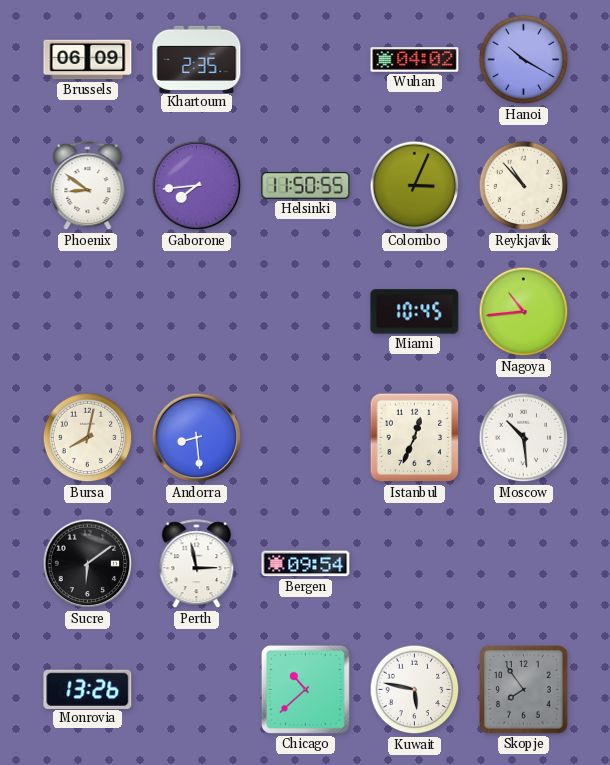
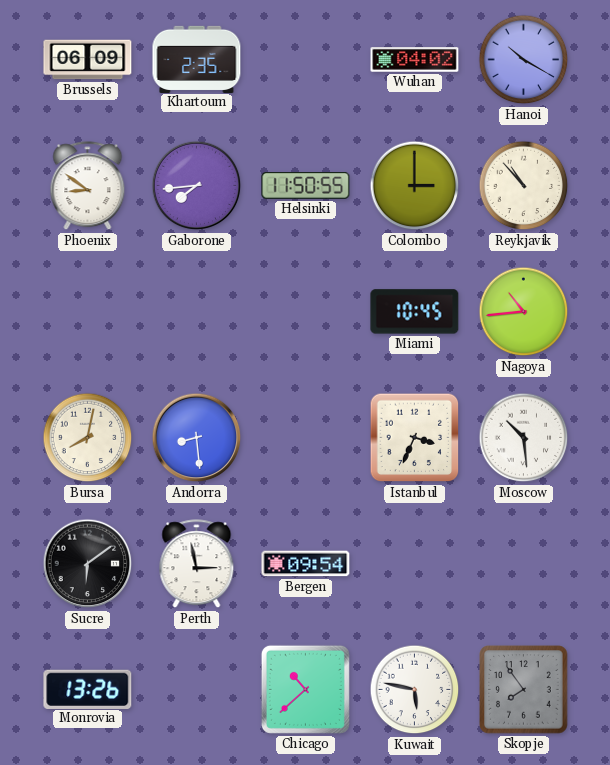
Colombo: 3:04 -> 3:00
Istanbul: 12:34 -> 3:34
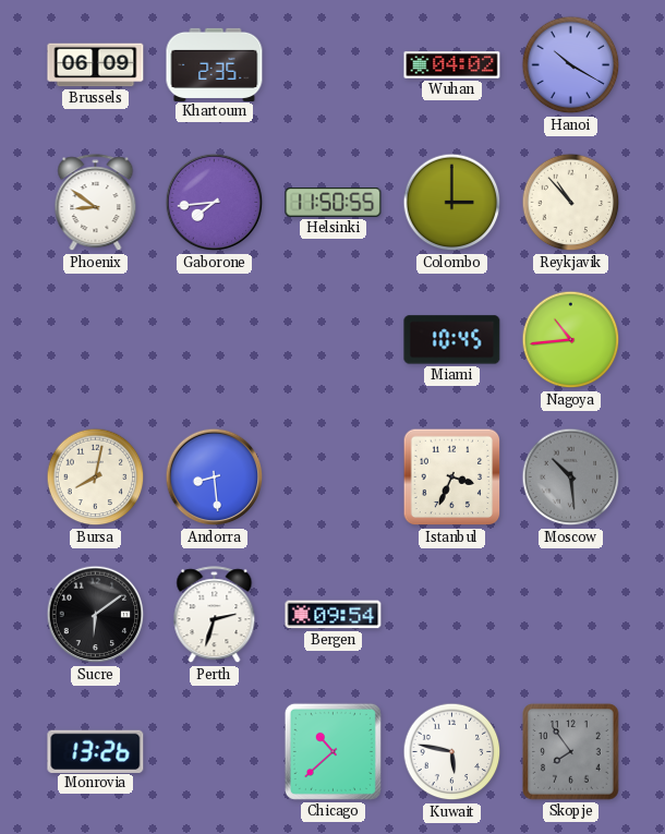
Moscow dial: white -> grey
Perth: 2:58 -> 2:33
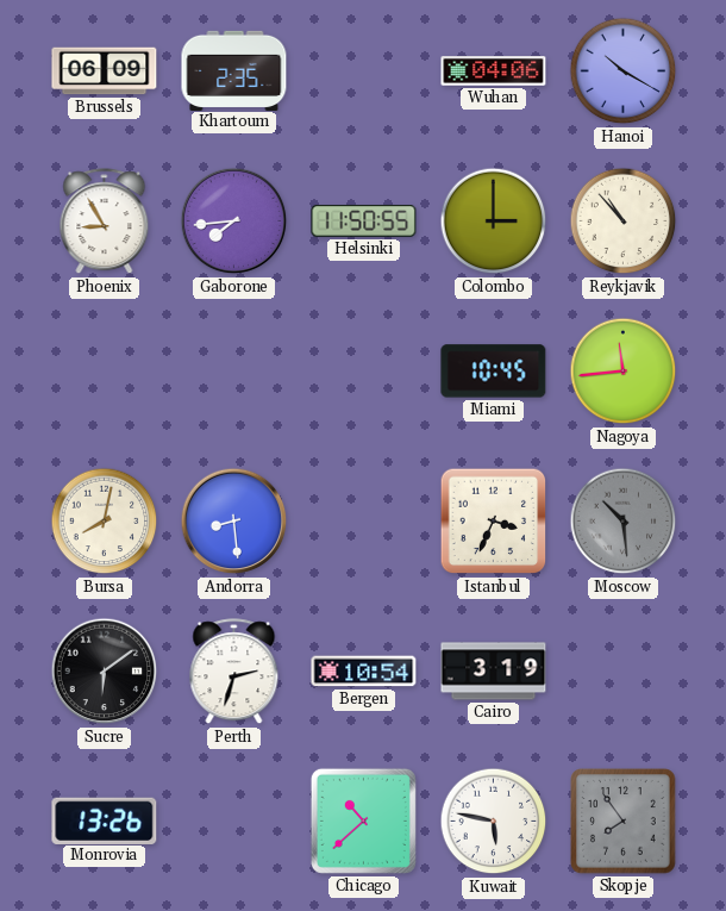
Wuhan: 04:02 -> 04:06
Phoenix: 8:51 -> 8:55
Nagoya: 10:44 -> 11:44
Bergen: 09:54 -> 10:54
Cairo: none -> 3:19
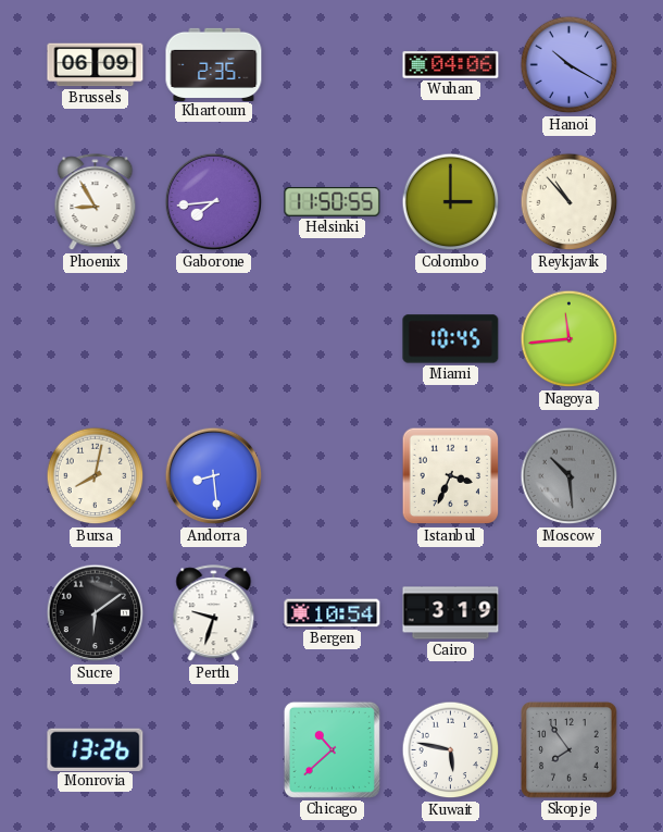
Perth: 2:33 -> 9:33
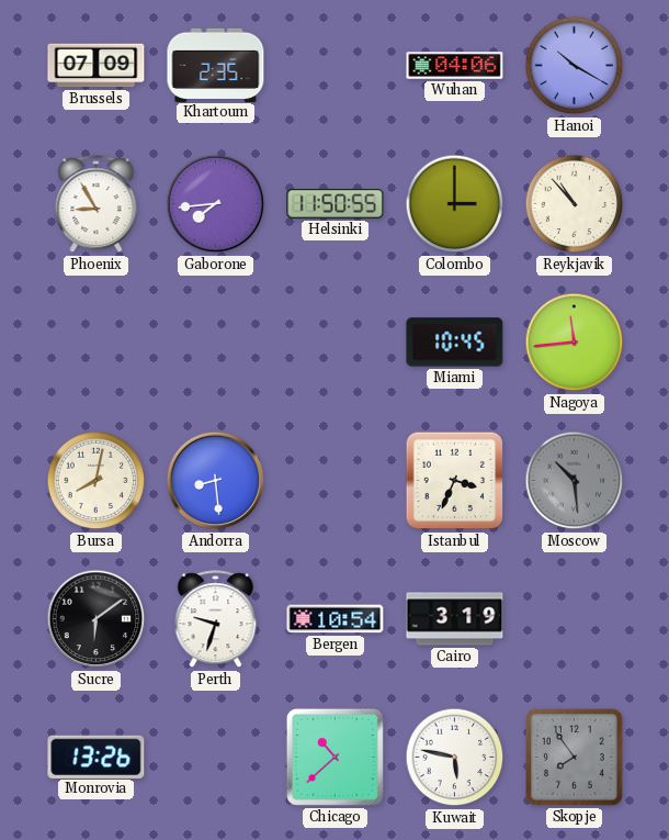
Brussels: 06:09 -> 07:09
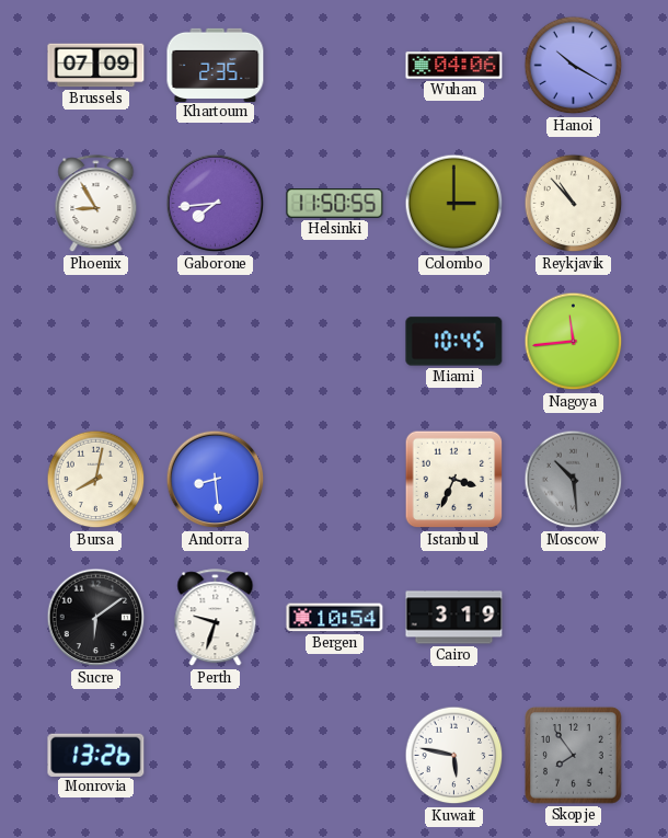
Chicago: 10:38 -> none
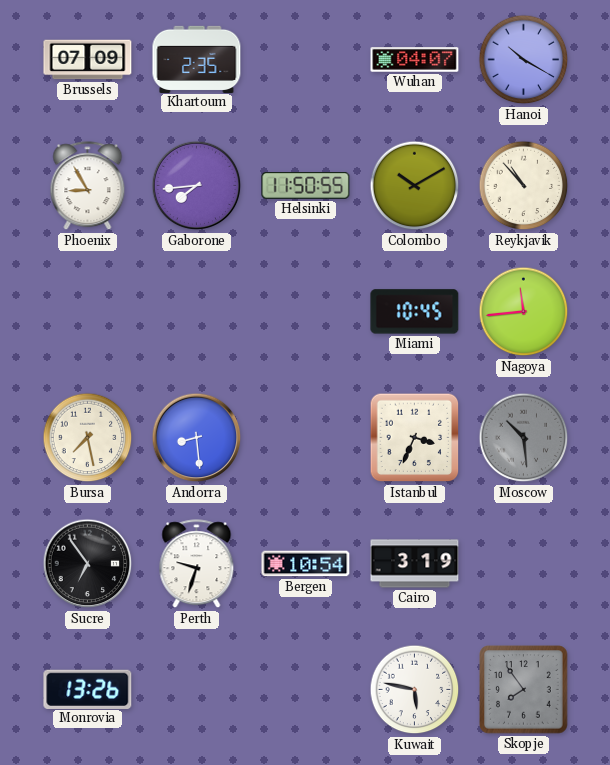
Wuhan: 04:06 -> 04:07
Colombo: 3:00 -> 10:10
Bursa: 8:02 -> 7:28
Sucre: 6:09 -> 6:54
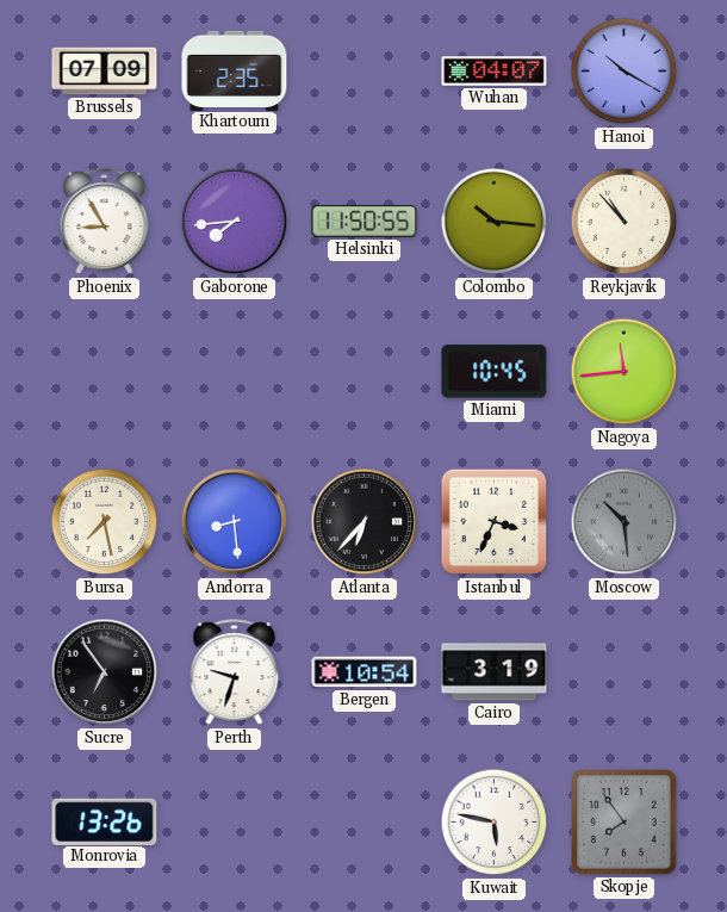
Colombo: 10:10 -> 10:16
Atlanta: none -> 6:37
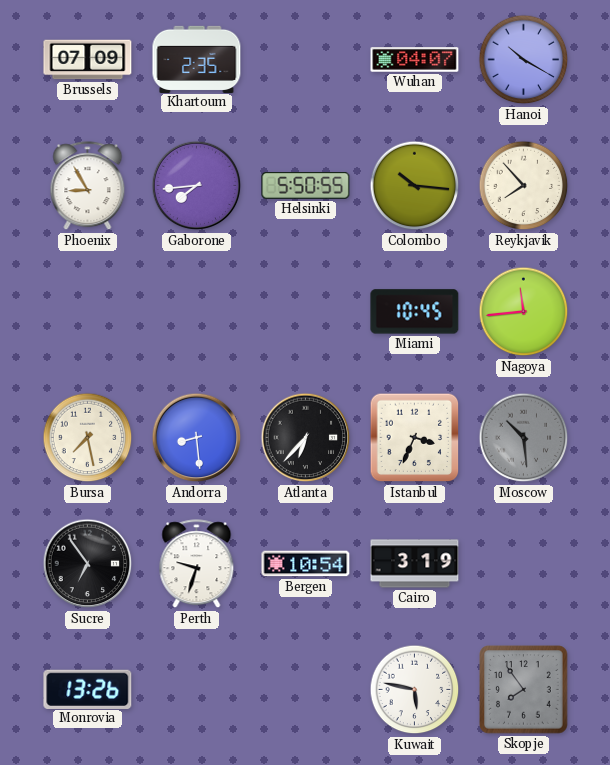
Helsinki: 11:50 -> 5:50
Reykjavik: 10:53 -> 7:53
